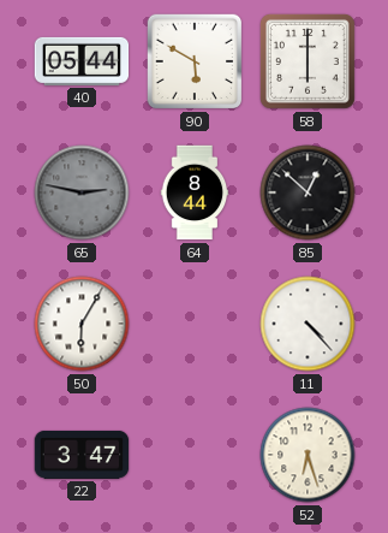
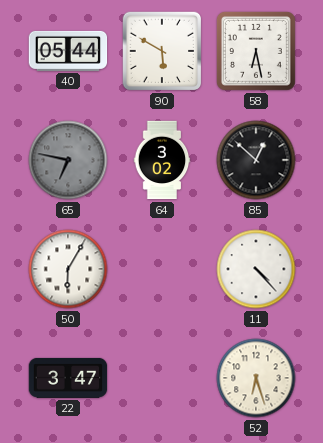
58: 6:00 -> 6:28
65: 2:47 -> 6:47
64: 8:44 -> 3:02
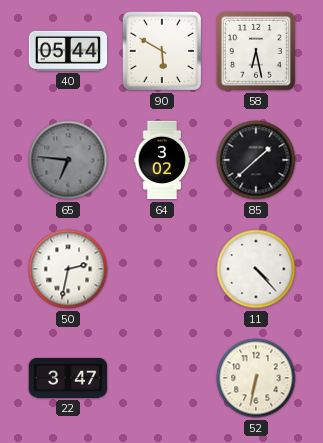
65: 6:47 -> 6:46
85: 12:52 -> 1:38
50: 6:05 -> 2:32
52: 6:27 -> 6:32
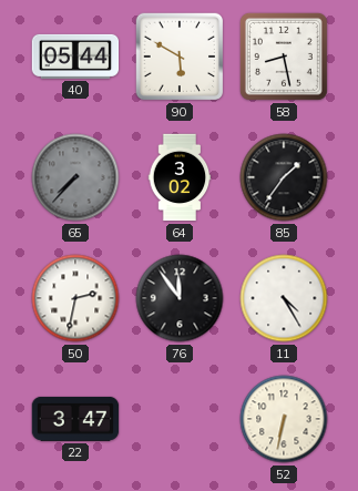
58: 6:28 -> 8:28
65: 6:46 -> 7:37
85: 1:38 -> 1:36
76: none -> 11:54
11: 4:23 -> 4:25
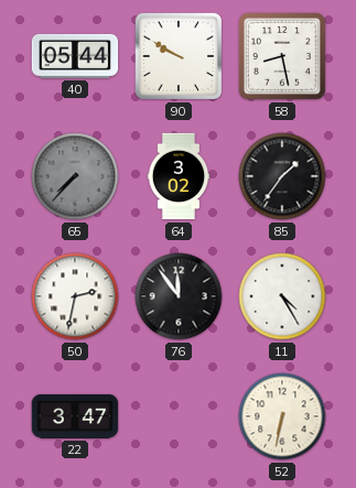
90: 5:50 -> 9:50
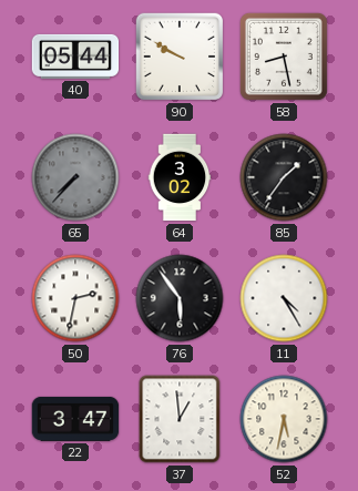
76: 11:54 -> 5:54
37: none -> 12:59
52: 6:32 -> 5:32
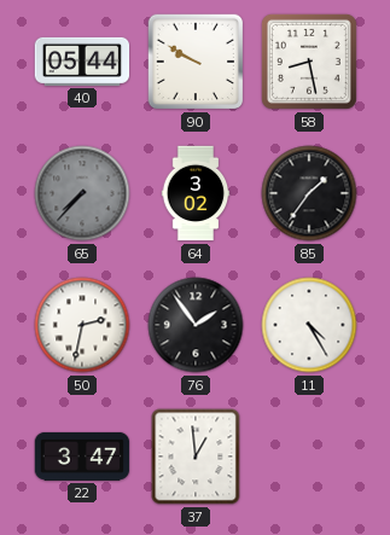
76: 5:54 -> 1:54
52: 5:32 -> none
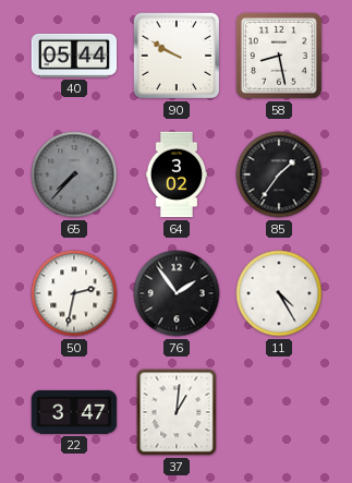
37: 12:59 -> 1:01
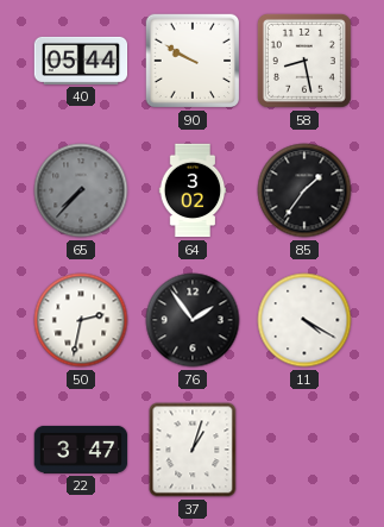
11: 4:25 -> 4:20
37: 1:01 -> 1:03
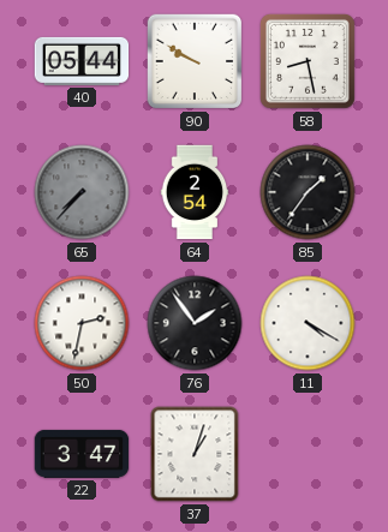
64: 3:02 -> 2:54
